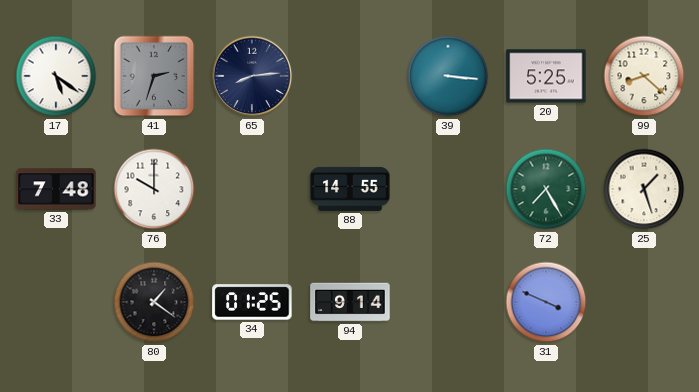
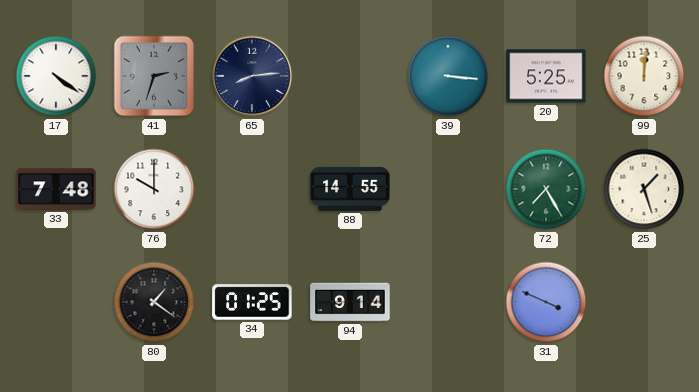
17: 5:21 -> 4:21
99: 8:22 -> 12:01
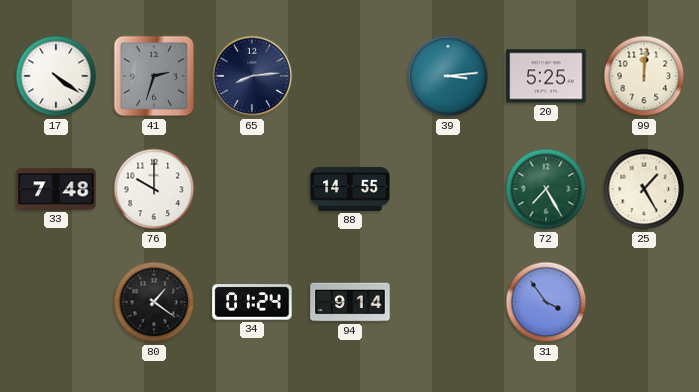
39: 3:16 -> 3:14
25: 1:27 -> 1:25
34: 01:25 -> 01:24
31: 3:49 -> 3:54
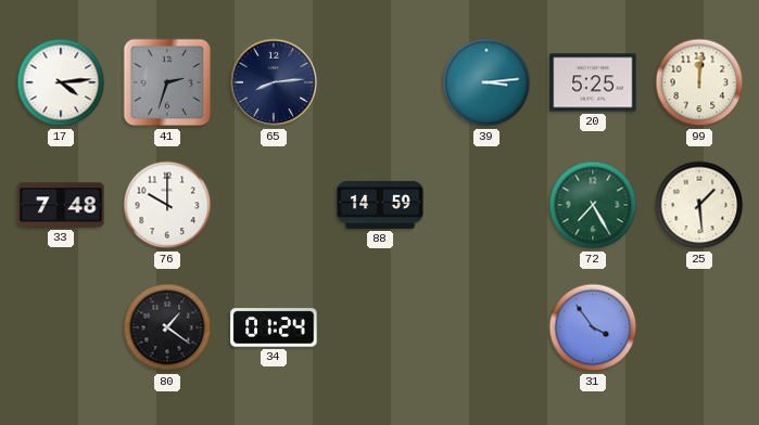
17: 4:21 -> 4:14
88: 14:55 -> 14:59
25: 1:25 -> 1:29
94: 9:14 -> none
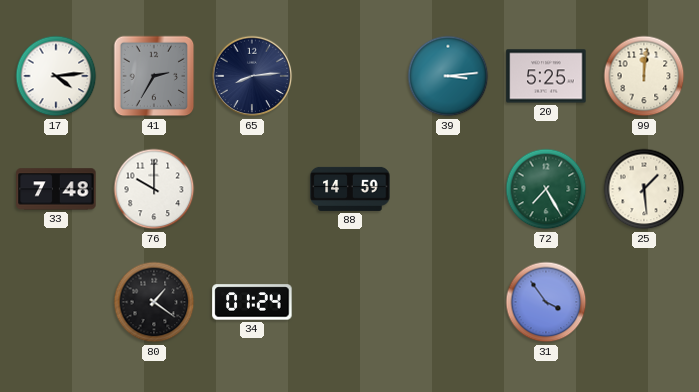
41: 2:33 -> 2:35
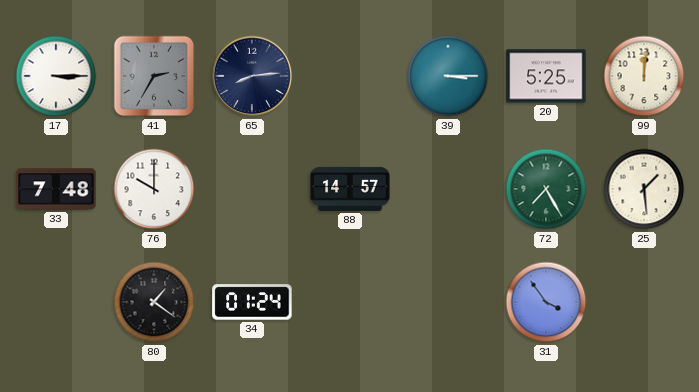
17: 4:14 -> 3:15
39: 3:14 -> 3:15
88: 14:59 -> 14:57
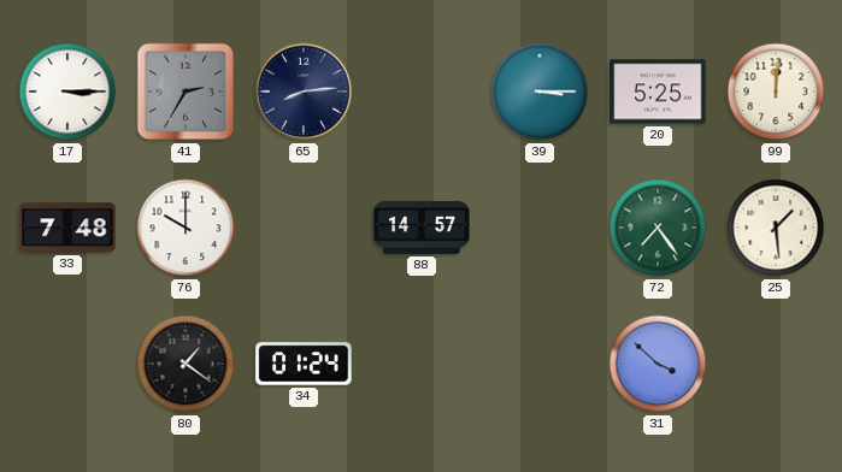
72: 7:25 -> 7:24
31: 3:54 -> 3:52
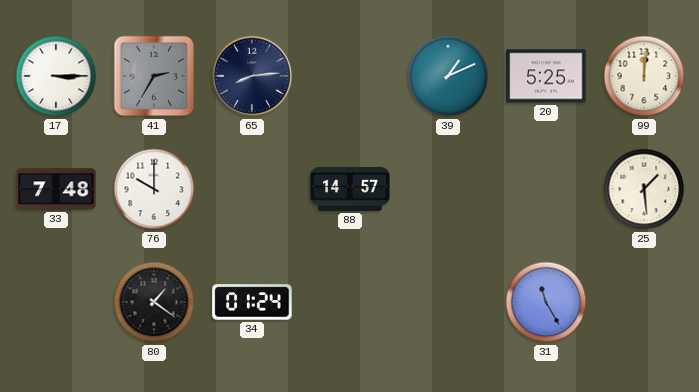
39: 3:15 -> 1:11
72: 7:24 -> none
31: 3:52 -> 11:25
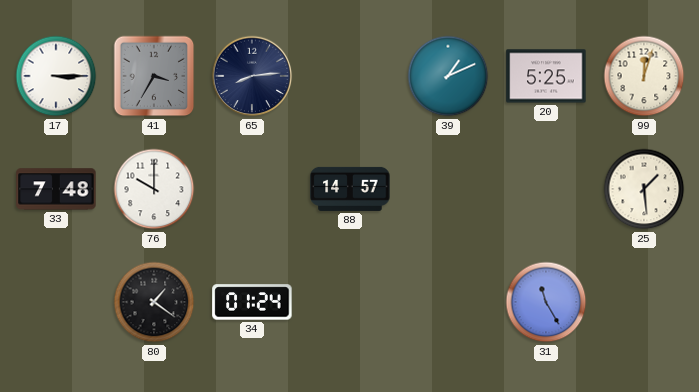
41: 2:35 -> 3:35
99: 12:01 -> 12:03
